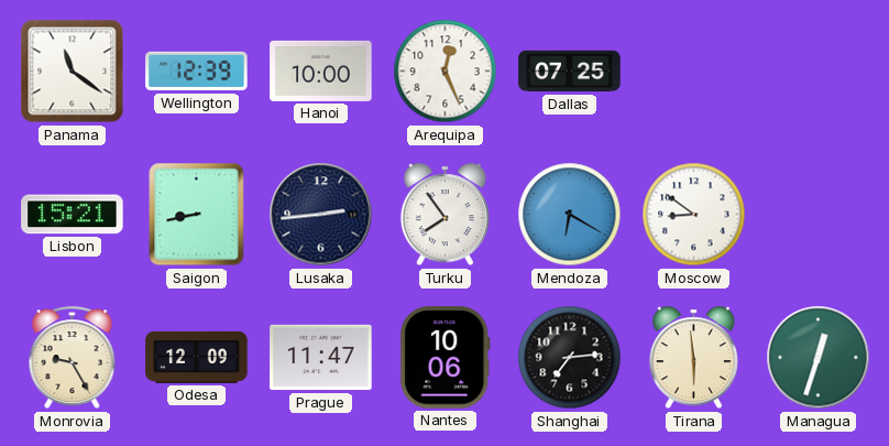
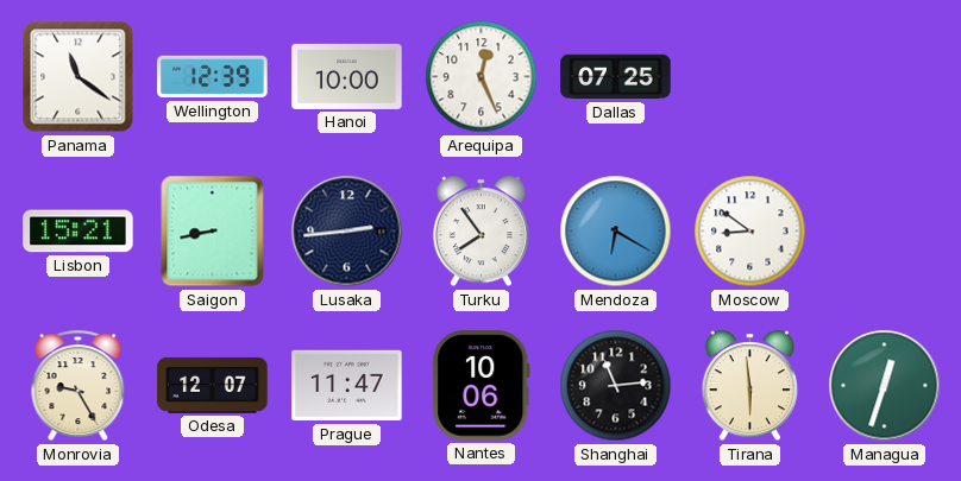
Odesa: 12:09 -> 12:07
Shanghai: 7:14 -> 11:14
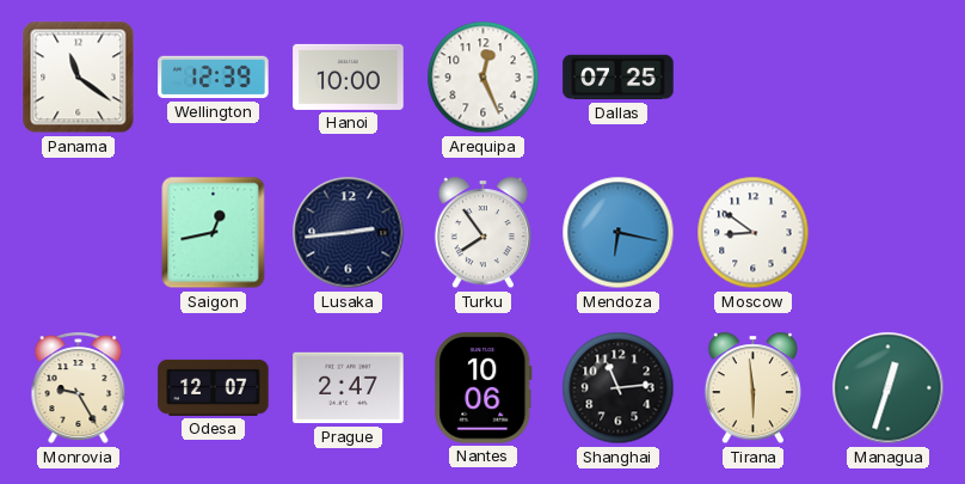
Lisbon: 15:21 -> none
Saigon: 8:43 -> 12:43
Mendoza: 6:20 -> 6:17
Prague: 11:47 -> 2:47
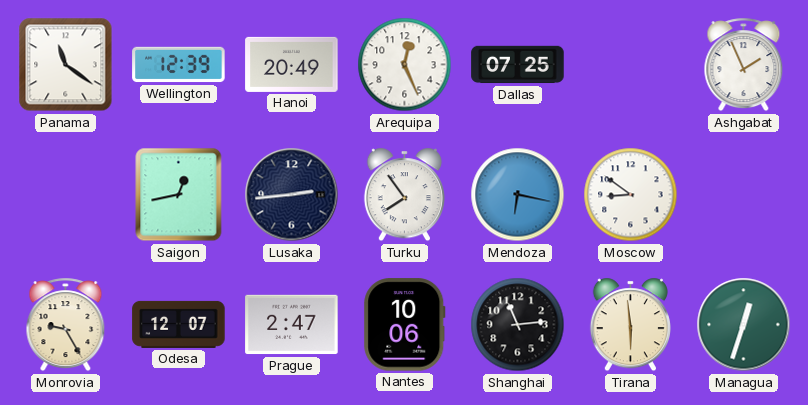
Hanoi: 10:00 -> 20:49
Ashgabat: none -> 1:56
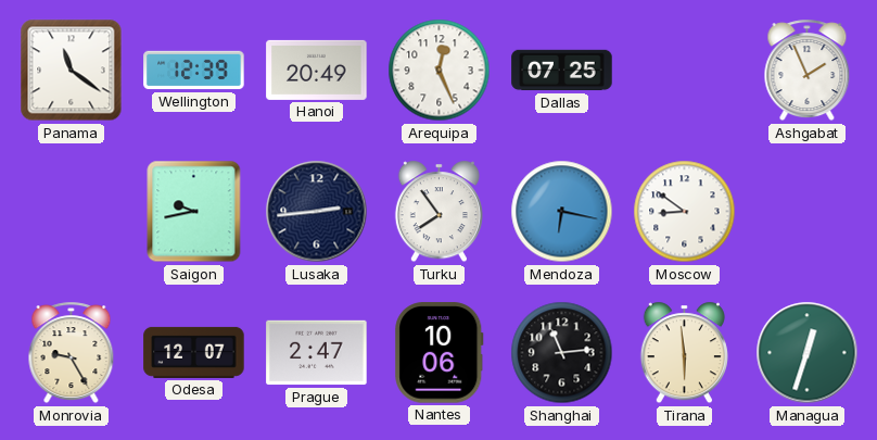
Saigon: 12:43 -> 9:43
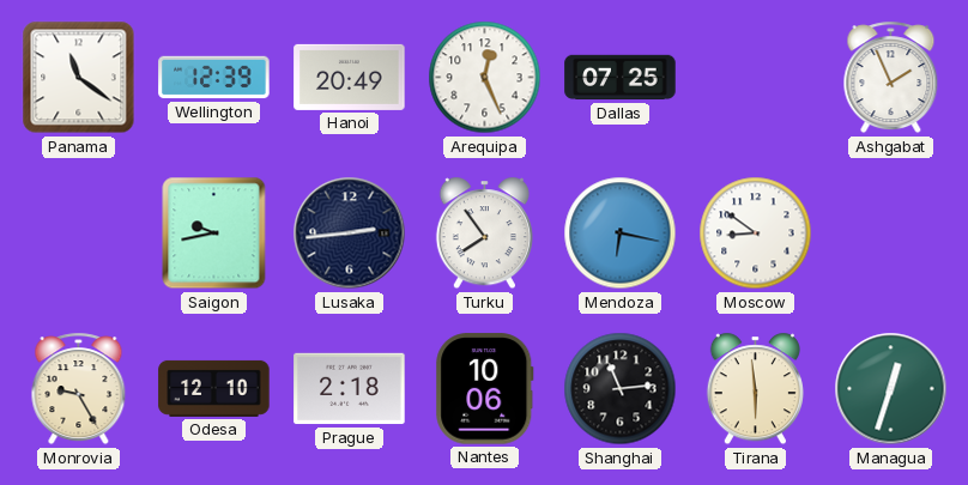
Odesa: 12:07 -> 12:10
Prague: 2:47 -> 2:18
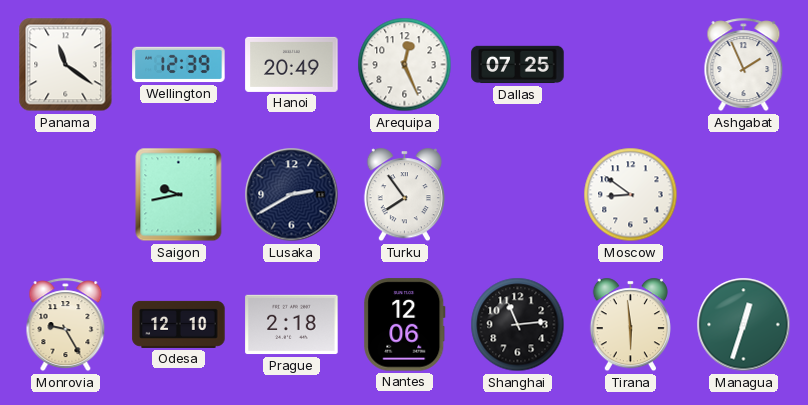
Lusaka: 2:44 -> 2:40
Mendoza: 6:17 -> none
Nantes: 10:06 -> 12:06
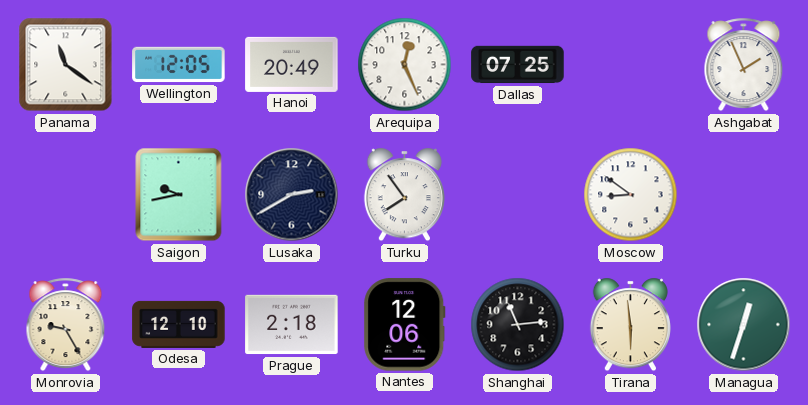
Wellington: 12:39 -> 12:05
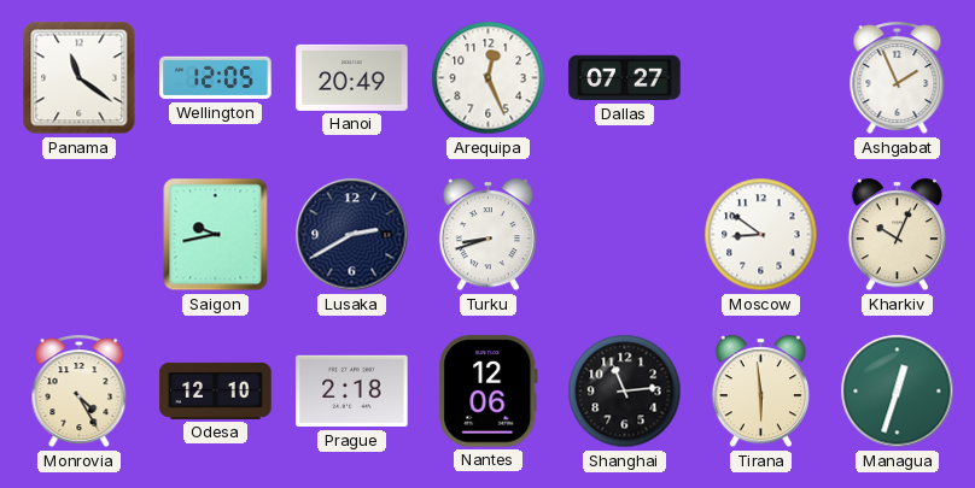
Dallas: 07:25 -> 07:27
Turku: 7:54 -> 8:42
Kharkiv: none -> 10:04
Monrovia: 9:25 -> 4:25
